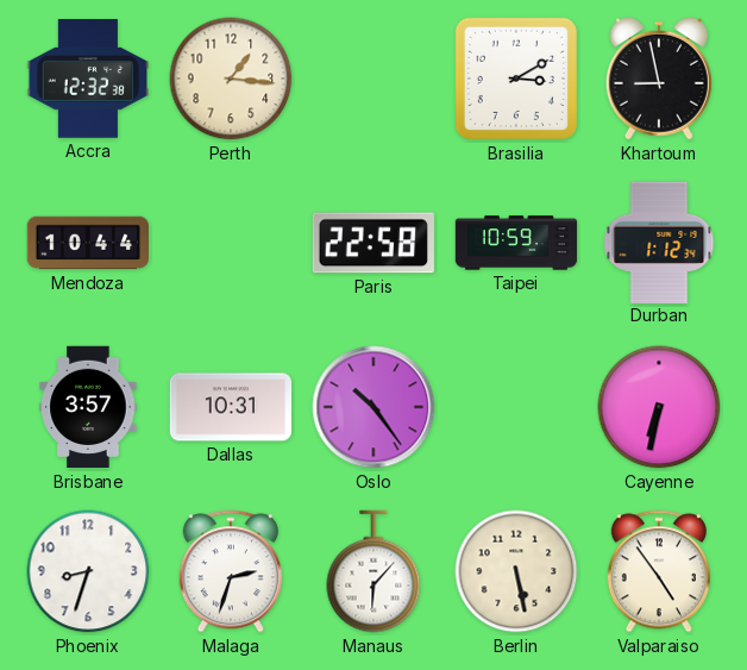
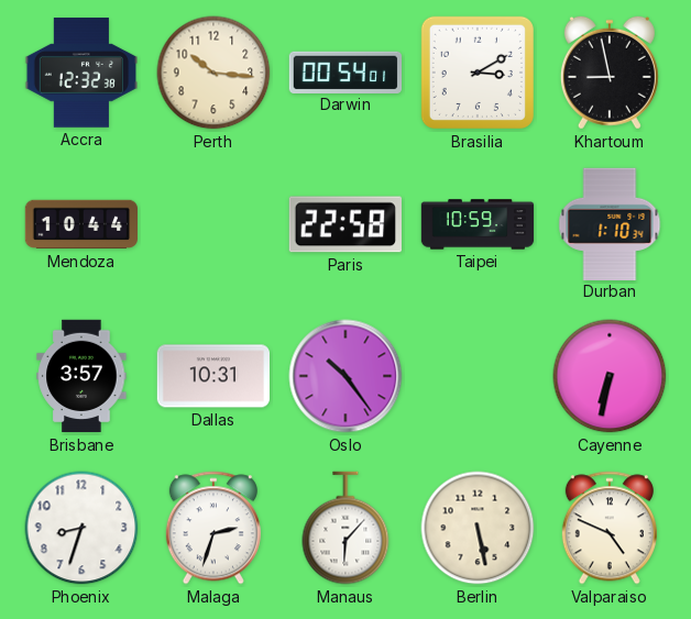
Perth: 1:16 -> 10:16
Darwin: none -> 00:54
Durban: 1:12 -> 1:10
Valparaiso: 4:54 -> 4:49
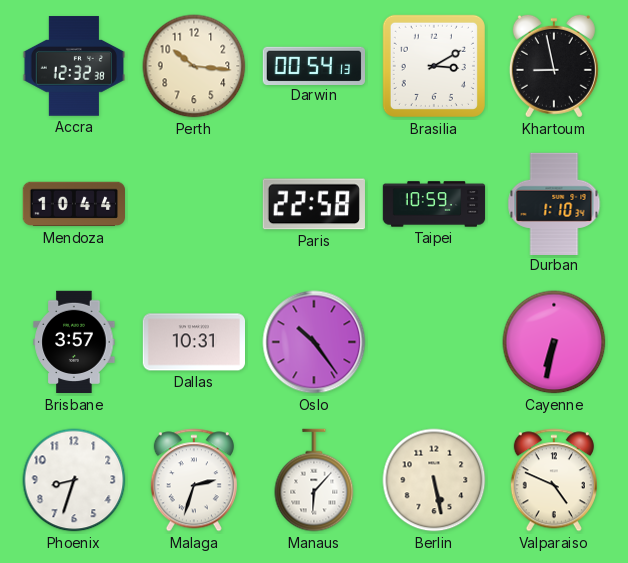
Darwin: 00:54:01 -> 00:54:13
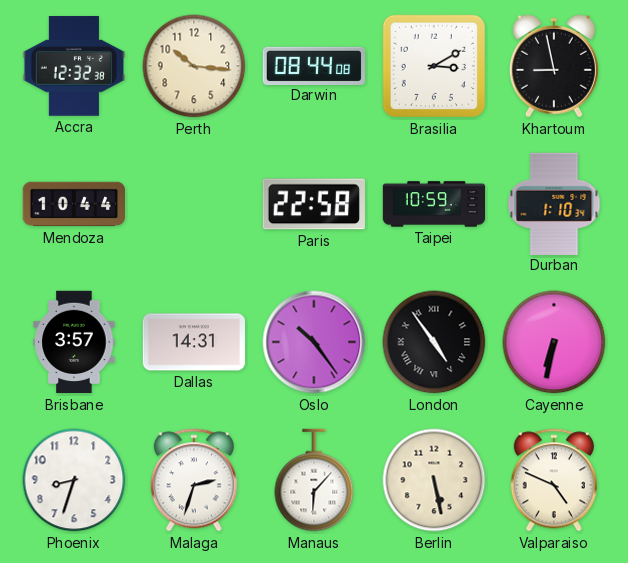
Darwin: 00:54 -> 08:44
Dallas: 10:31 -> 14:31
London: none -> 4:54
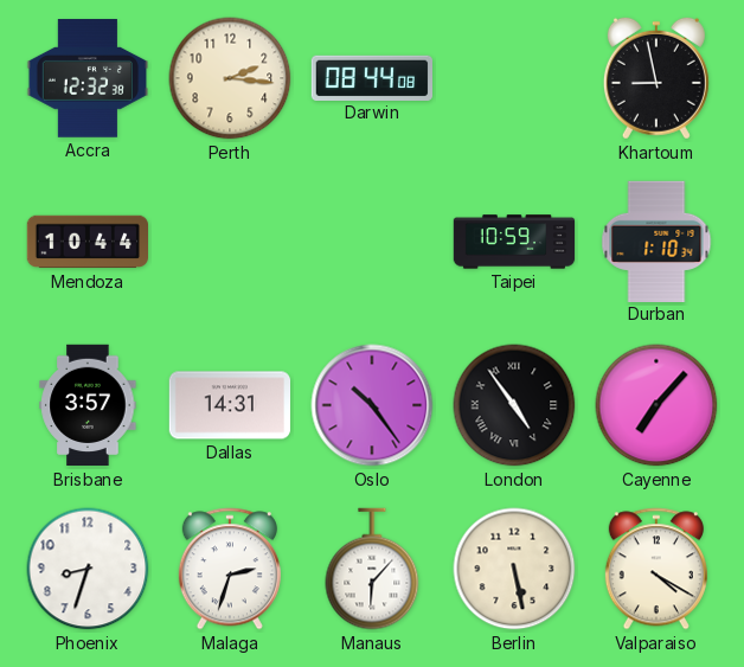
Perth: 10:16 -> 2:16
Brasilia: 3:10 -> none
Paris: 22:58 -> none
Cayenne: 6:32 -> 7:07
Valparaiso: 4:49 -> 4:20
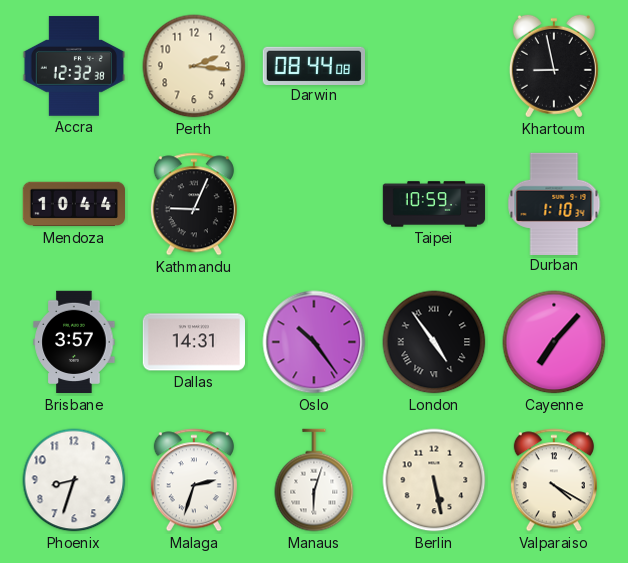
Kathmandu: none -> 9:04
Manaus: 6:07 -> 6:03
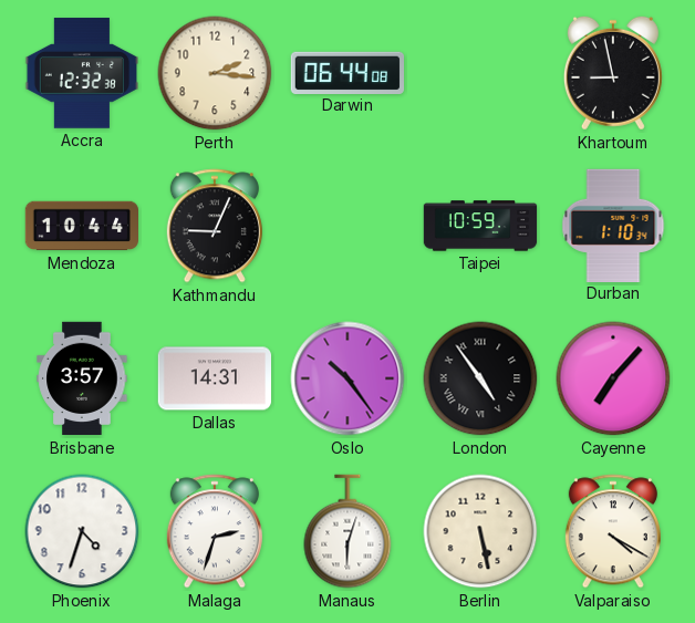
Darwin: 08:44 -> 06:44
Phoenix: 8:33 -> 4:33
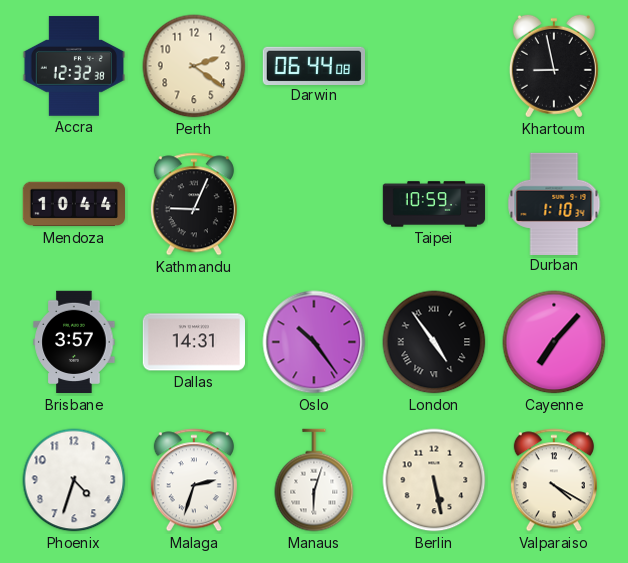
Perth: 2:16 -> 2:21
